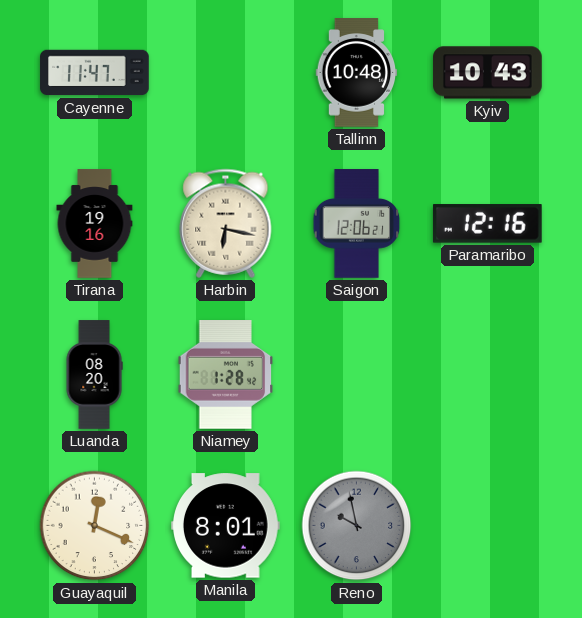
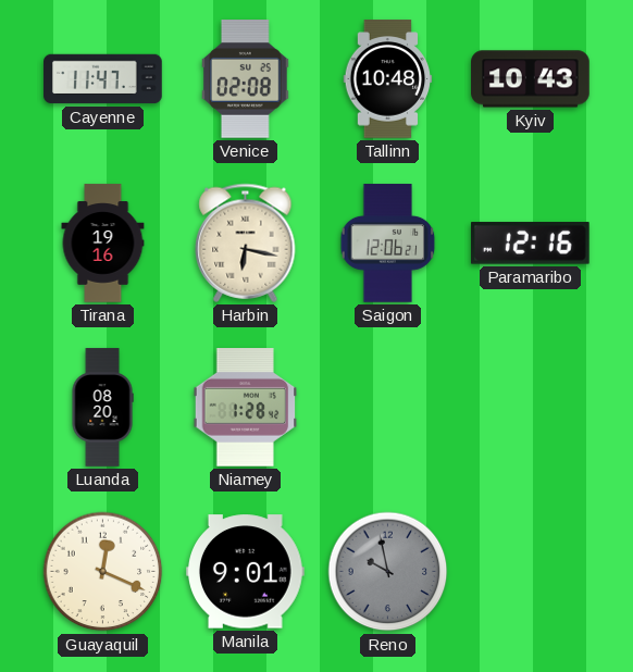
Venice: none -> 02:08
Manila: 8:01 -> 9:01
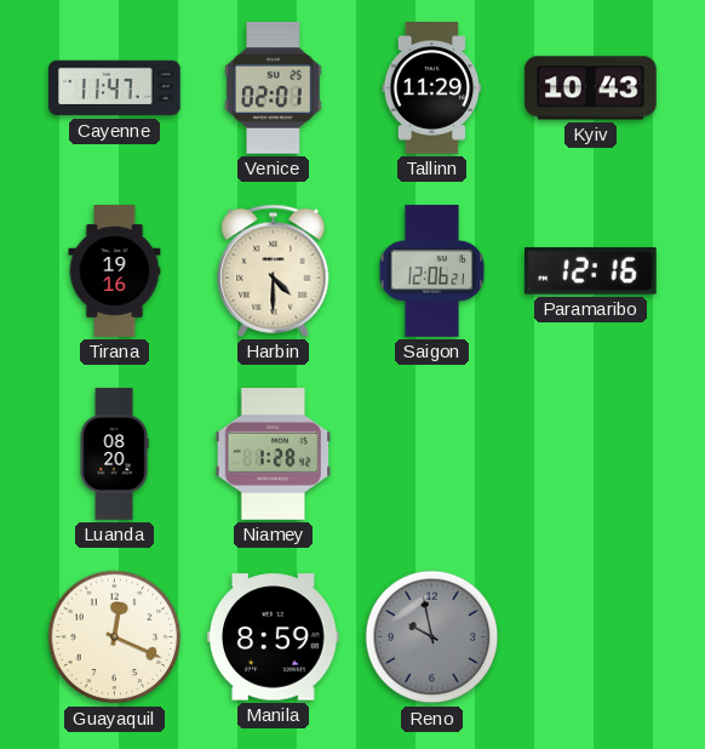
Venice: 02:08 -> 02:01
Tallinn: 10:48 -> 11:29
Harbin: 6:17 -> 4:30
Manila: 9:01 -> 8:59
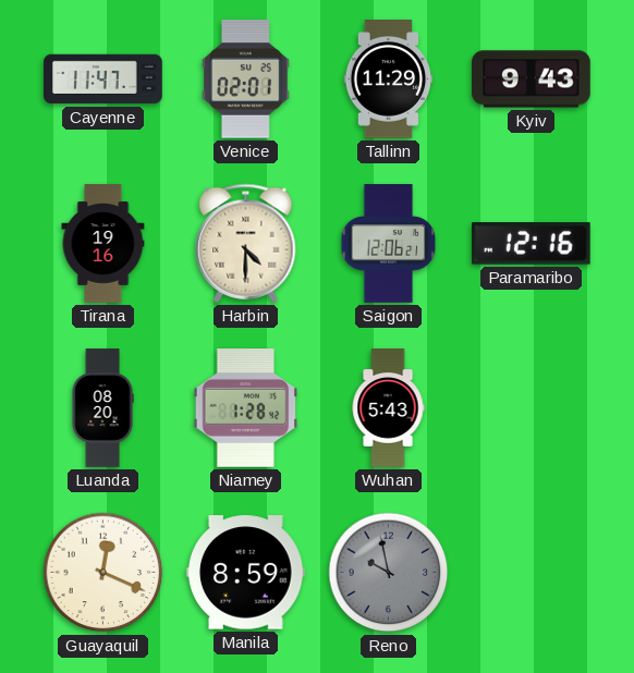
Kyiv: 10:43 -> 9:43
Wuhan: none -> 5:43
